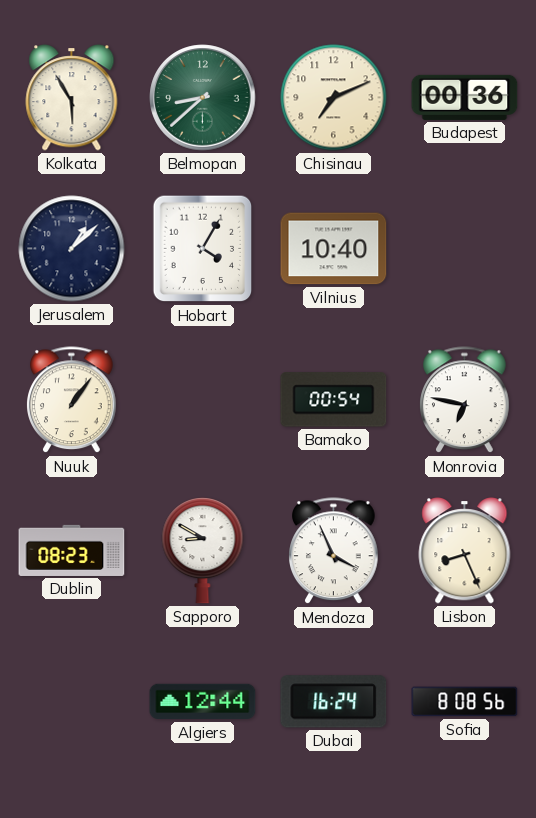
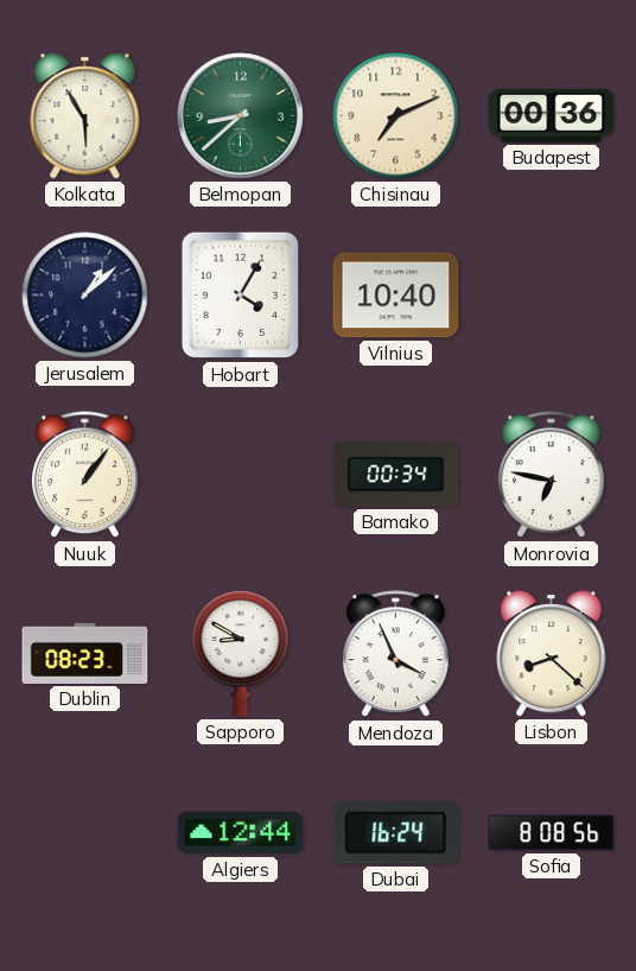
Bamako: 00:54 -> 00:34
Lisbon: 8:26 -> 8:22
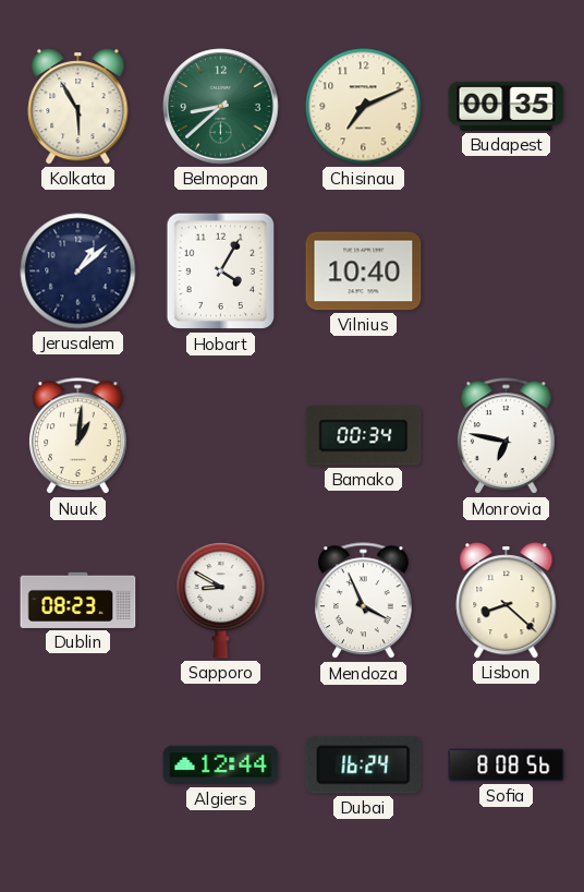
Budapest: 00:36 -> 00:35
Nuuk: 1:06 -> 1:01
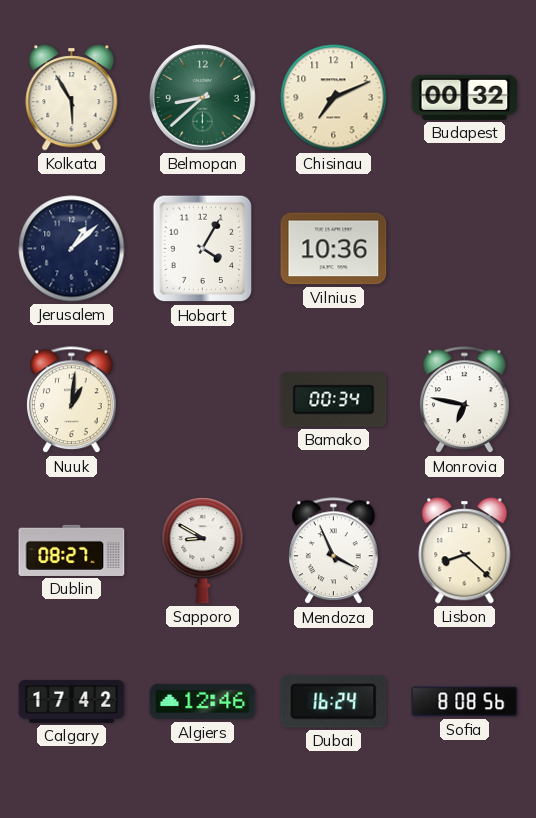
Budapest: 00:35 -> 00:32
Vilnius: 10:40 -> 10:36
Dublin: 08:23 -> 08:27
Calgary: none -> 17:42
Algiers: 12:44 -> 12:46
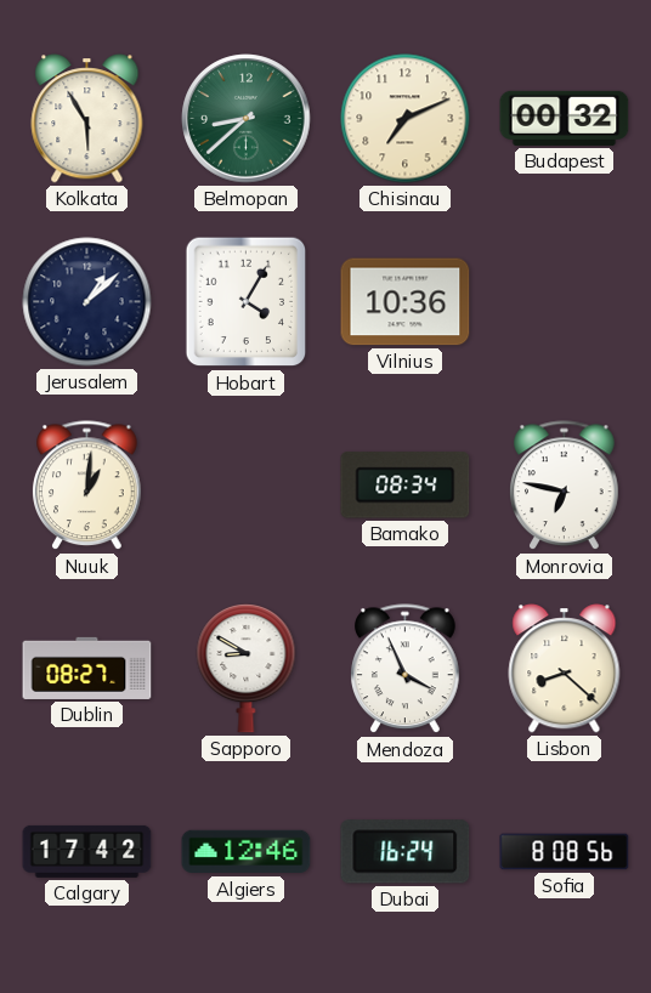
Bamako: 00:34 -> 08:34
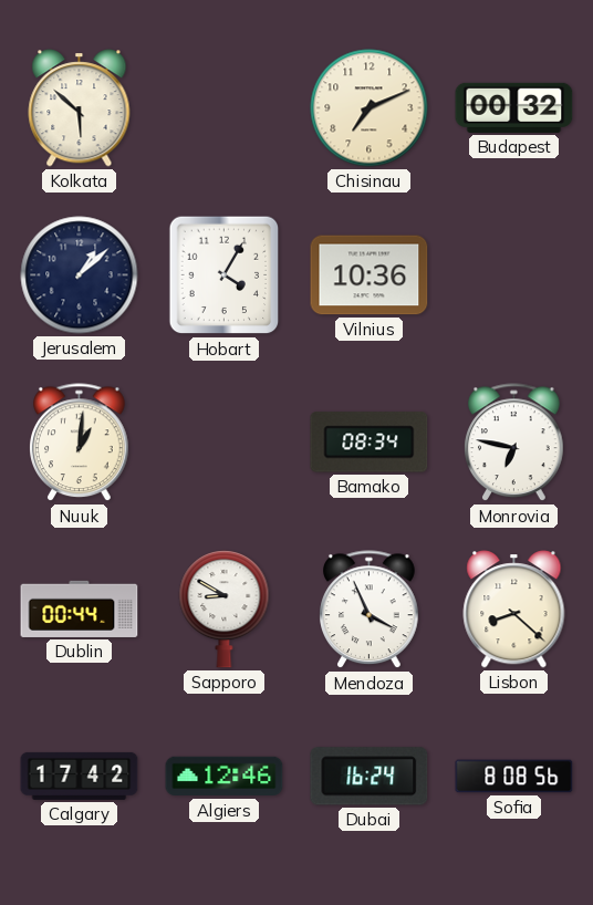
Kolkata: 5:55 -> 5:52
Belmopan: 8:38 -> none
Dublin: 08:27 -> 00:44
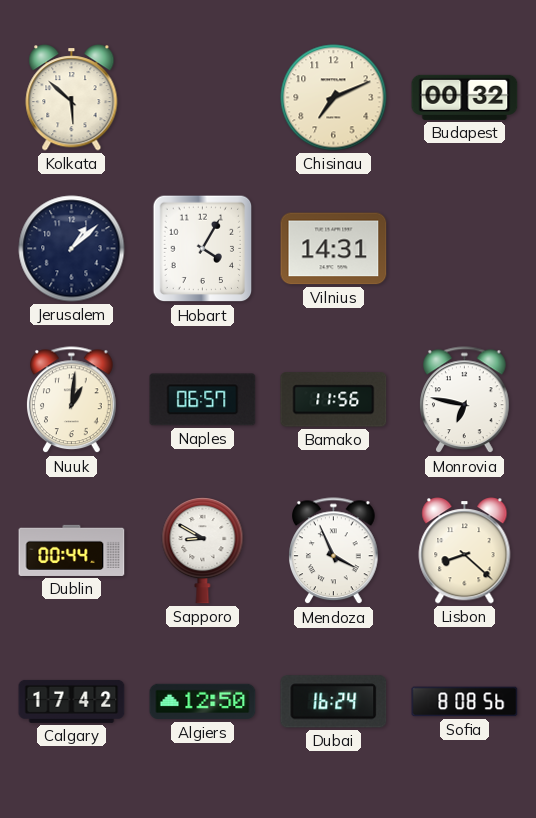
Vilnius: 10:36 -> 14:31
Naples: none -> 06:57
Bamako: 08:34 -> 11:56
Algiers: 12:46 -> 12:50
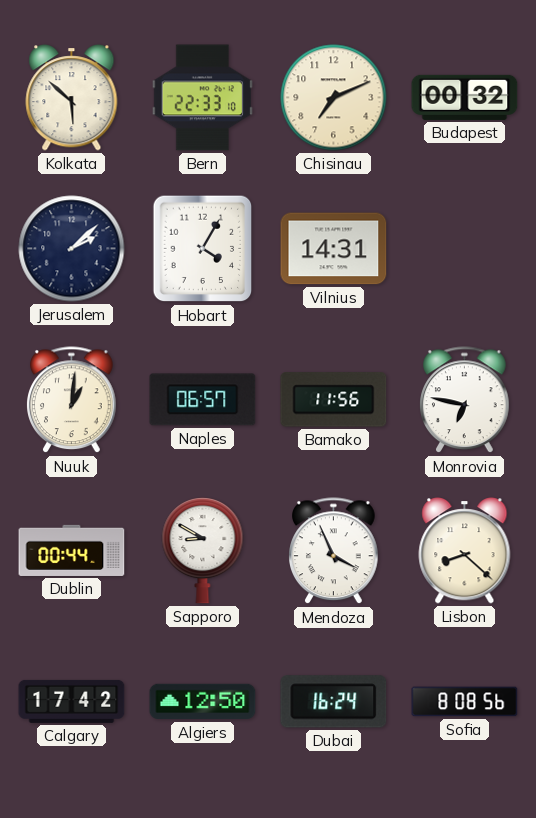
Bern: none -> 22:33
Jerusalem: 1:08 -> 2:08
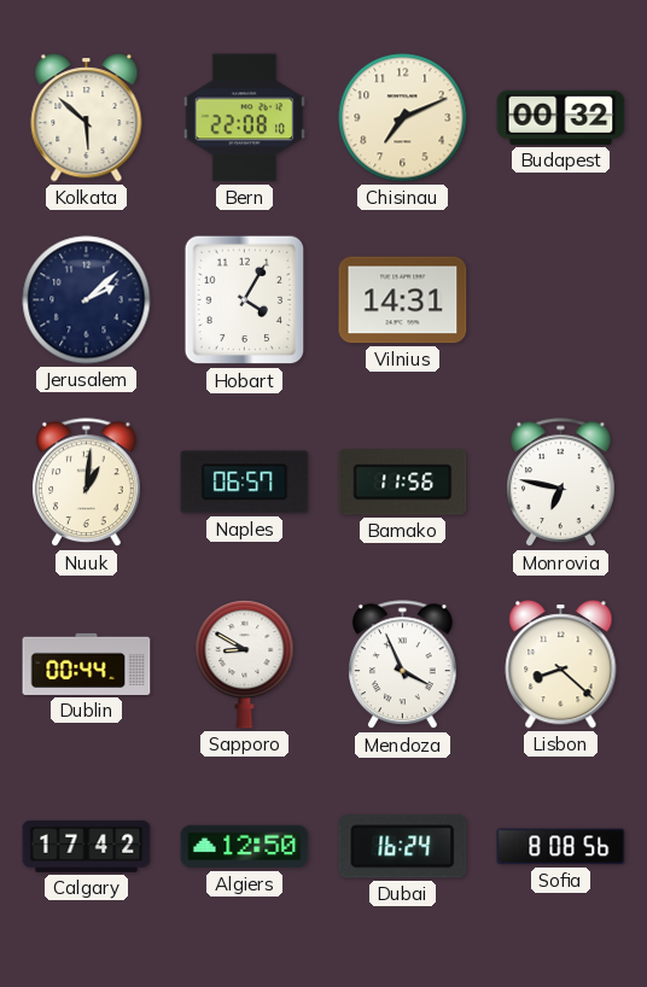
Bern: 22:33 -> 22:08
